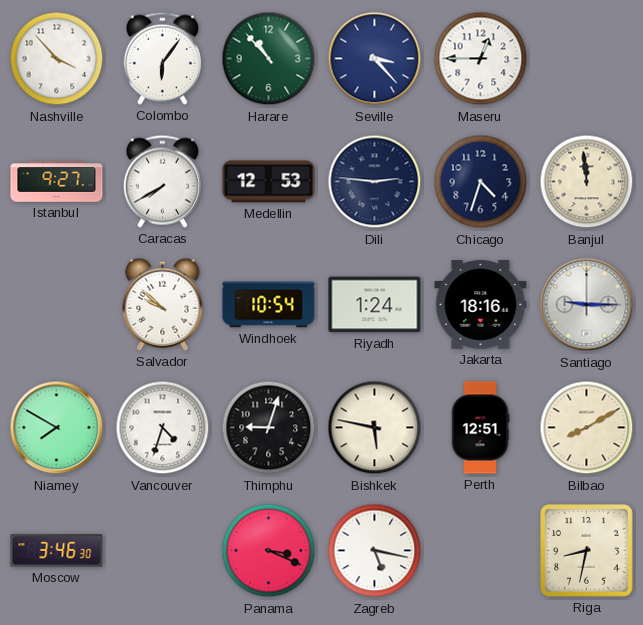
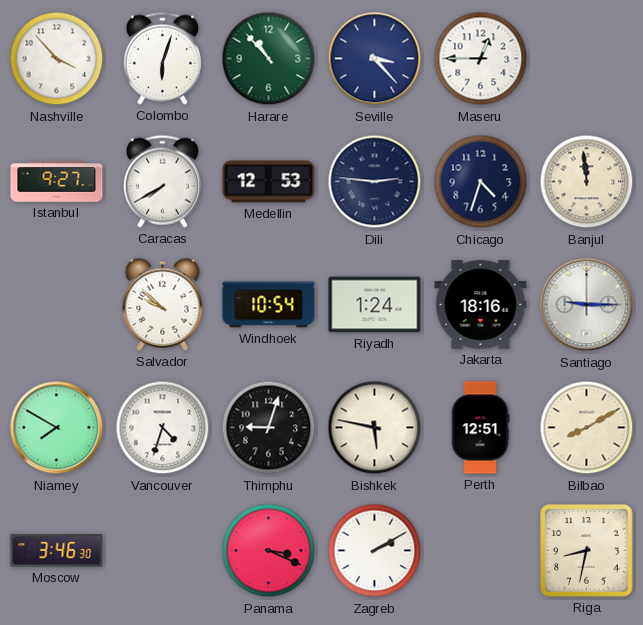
Colombo: 6:06 -> 6:03
Zagreb: 5:17 -> 2:10
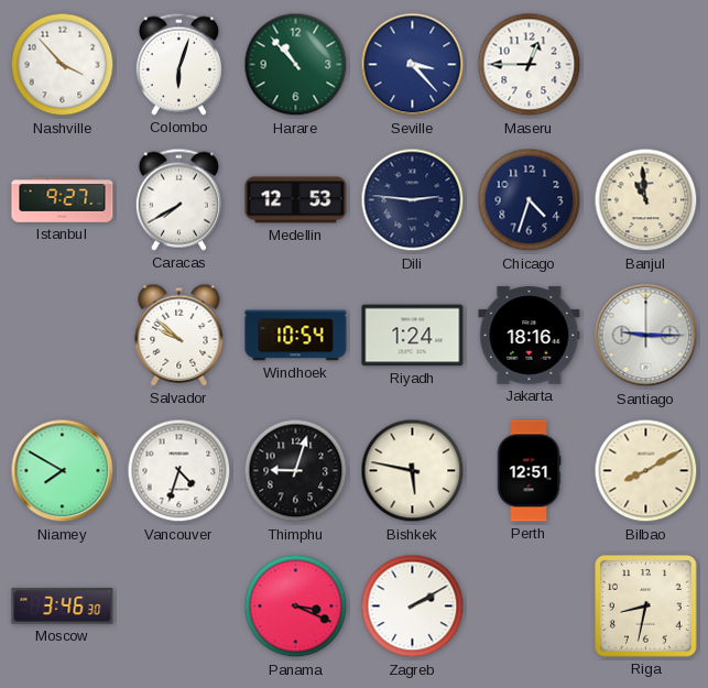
Banjul: 11:59 -> 10:59
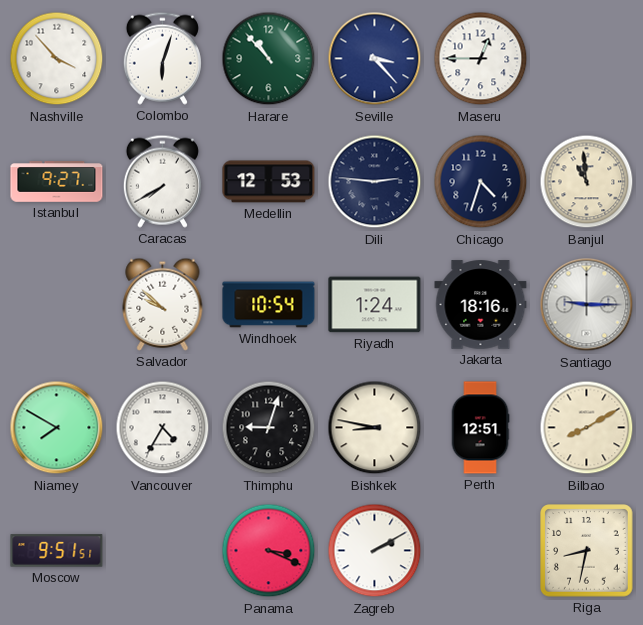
Vancouver: 4:33 -> 4:35
Bishkek: 5:47 -> 8:47
Moscow: 3:46 -> 9:51
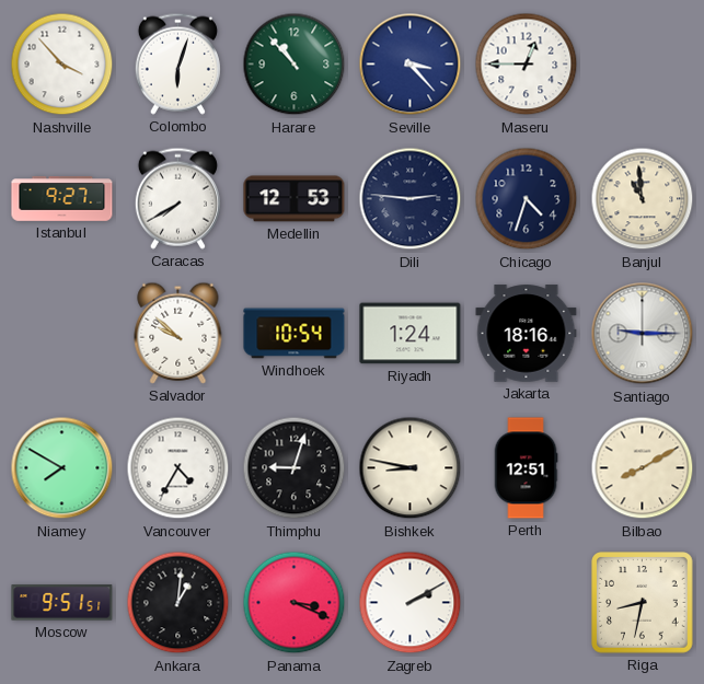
Ankara: none -> 1:01
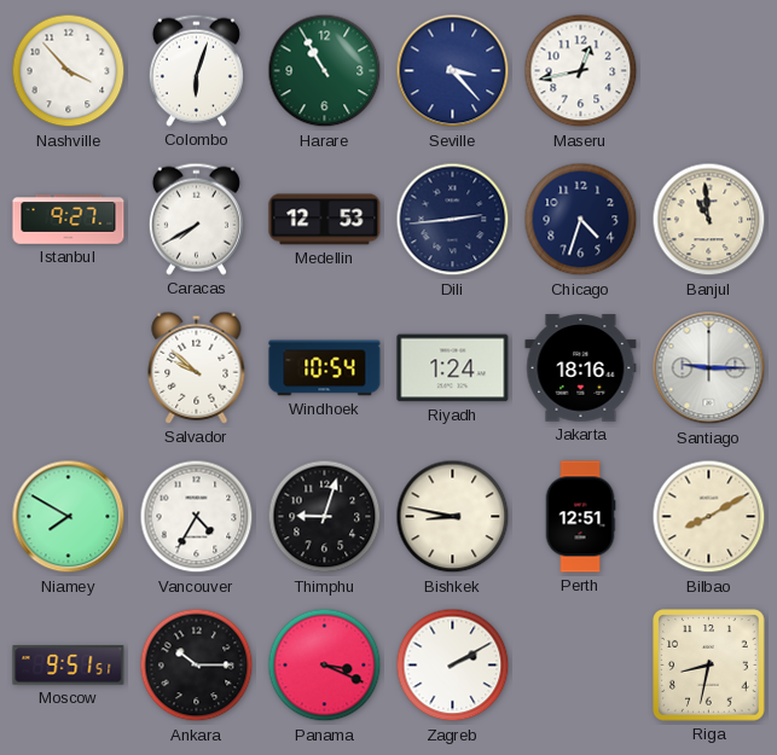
Harare: 10:53 -> 10:55
Maseru: 12:45 -> 12:43
Dili: 2:46 -> 2:44
Ankara: 1:01 -> 10:15
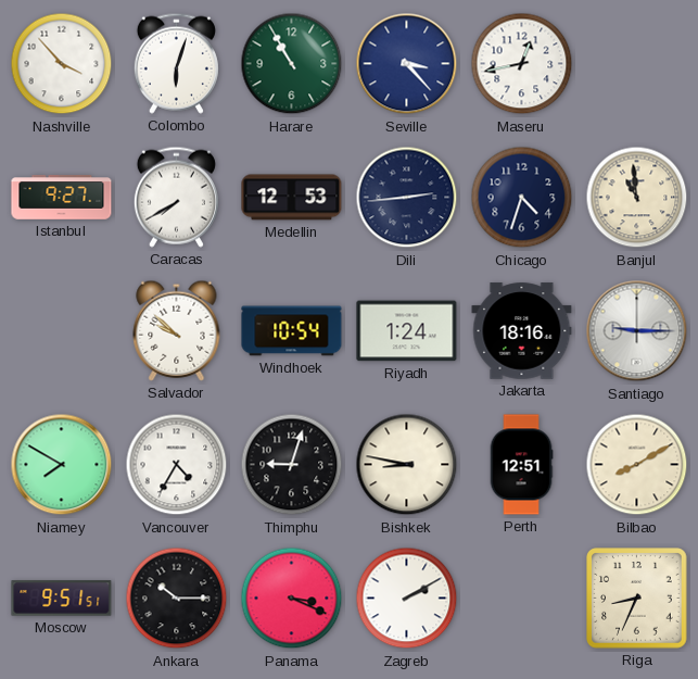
Riga: 8:32 -> 8:34
